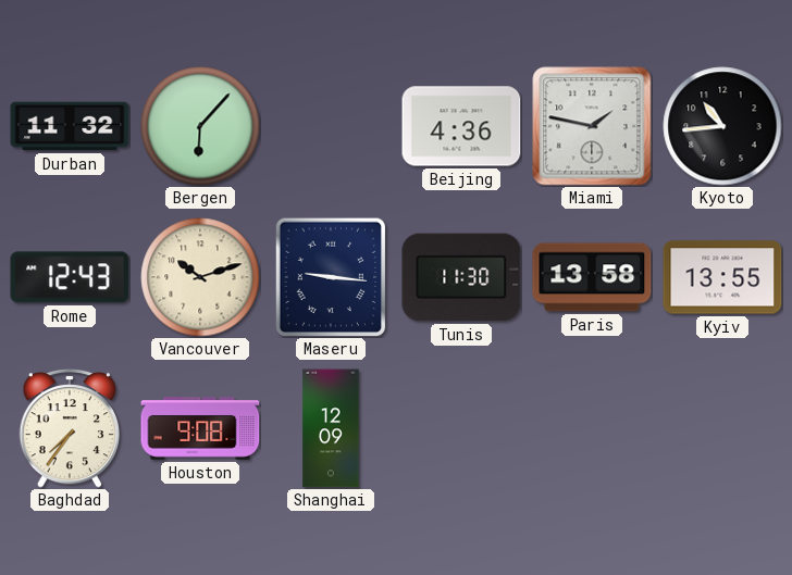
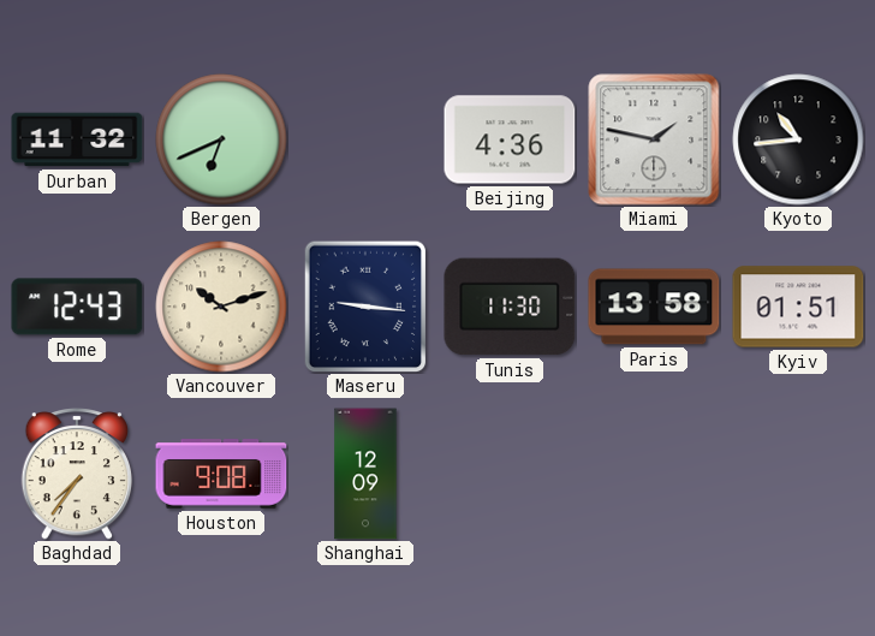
Bergen: 6:07 -> 6:41
Kyiv: 13:55 -> 01:51
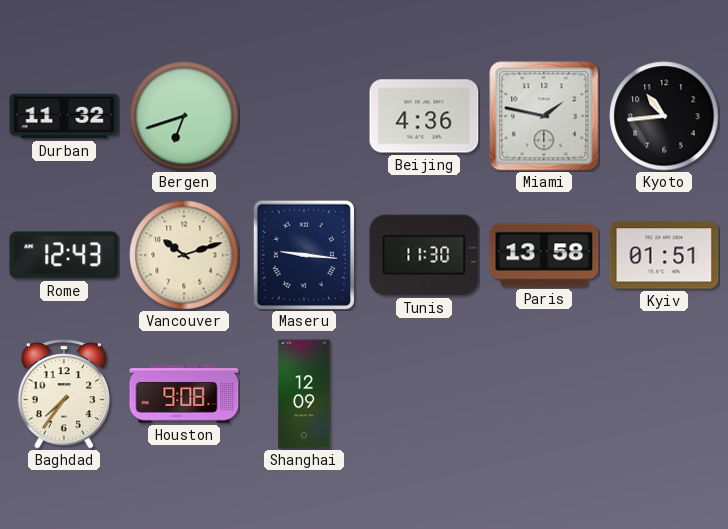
Bergen: 6:41 -> 6:42
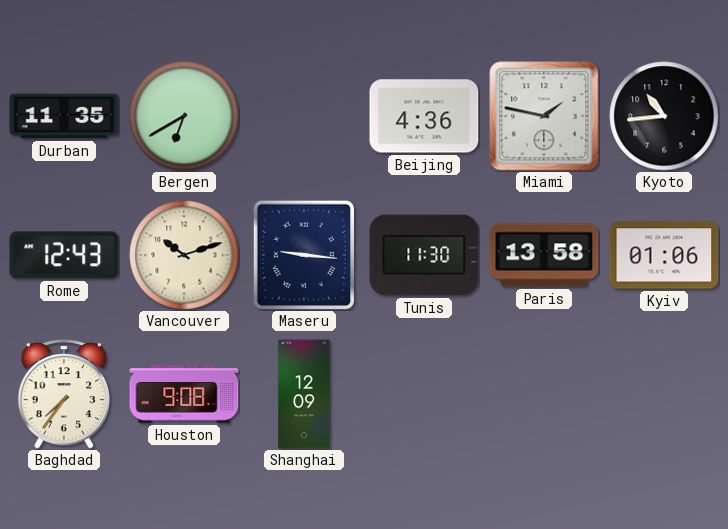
Durban: 11:32 -> 11:35
Bergen: 6:42 -> 6:40
Kyiv: 01:51 -> 01:06
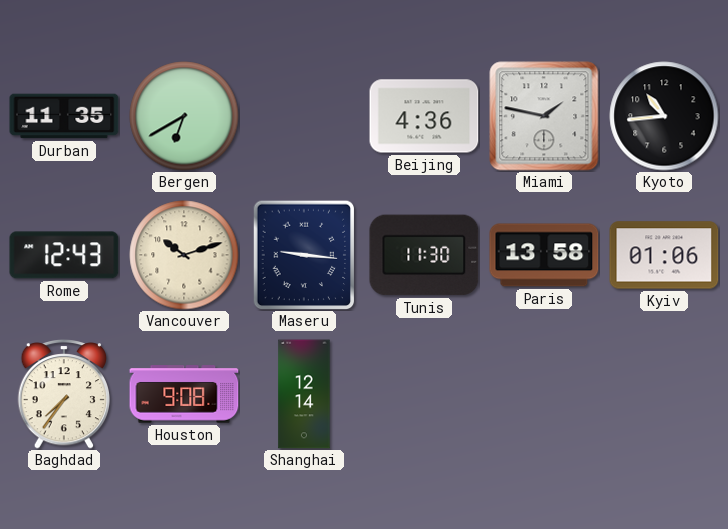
Shanghai: 12:09 -> 12:14
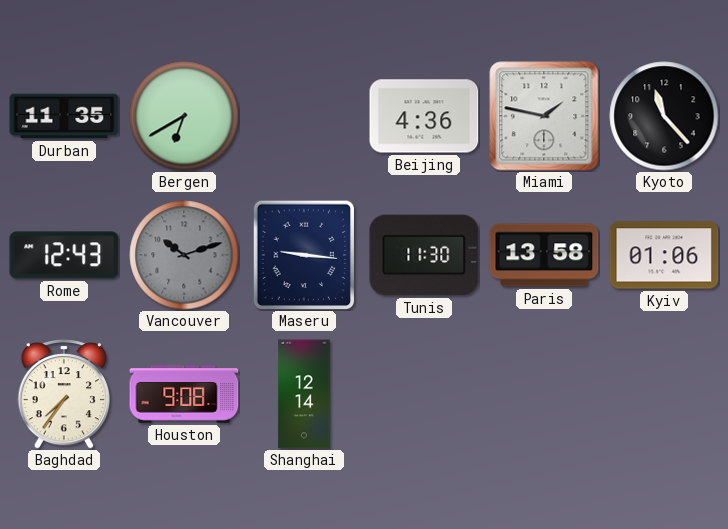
Kyoto: 10:44 -> 11:23
Vancouver dial: cream -> grey
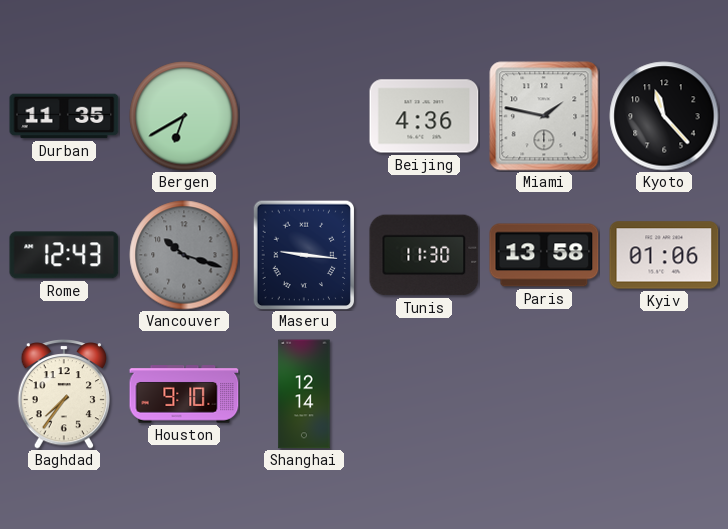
Vancouver: 10:12 -> 10:18
Houston: 9:08 -> 9:10
